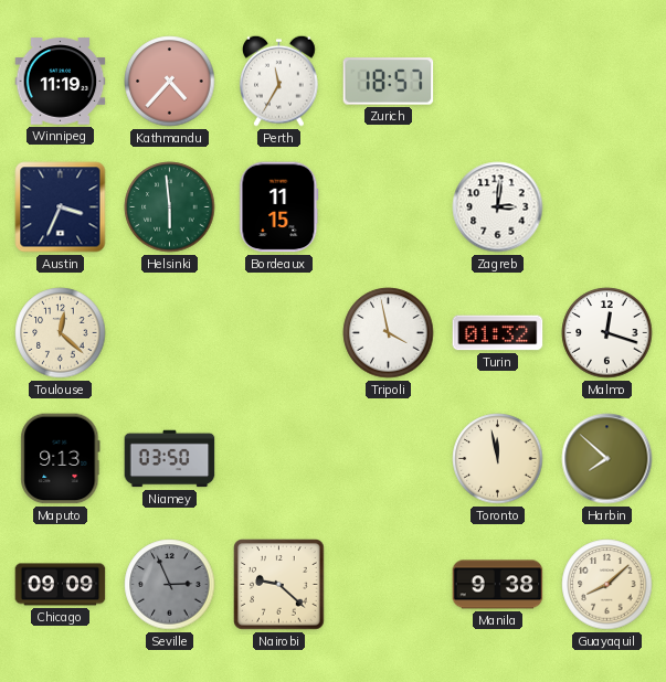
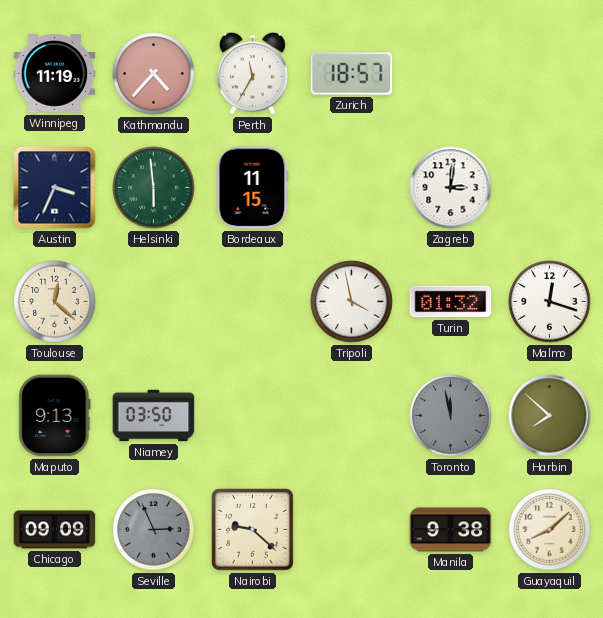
Toronto dial: cream -> grey
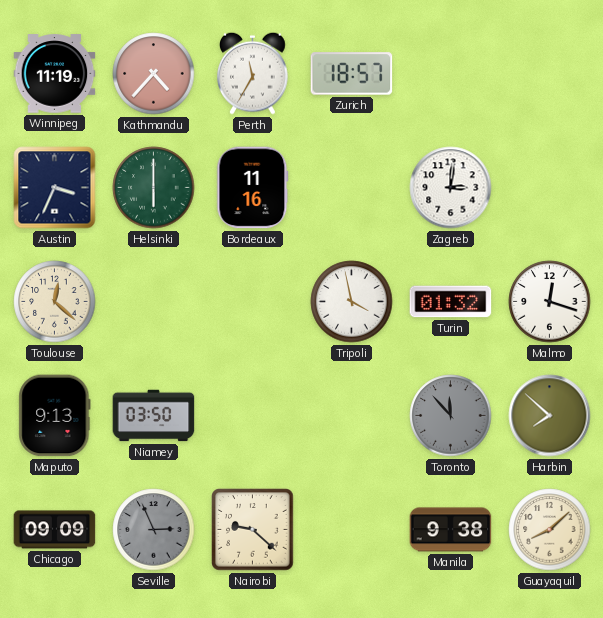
Helsinki: 5:59 -> 6:00
Bordeaux: 11:15 -> 11:16
Toronto: 11:58 -> 11:53
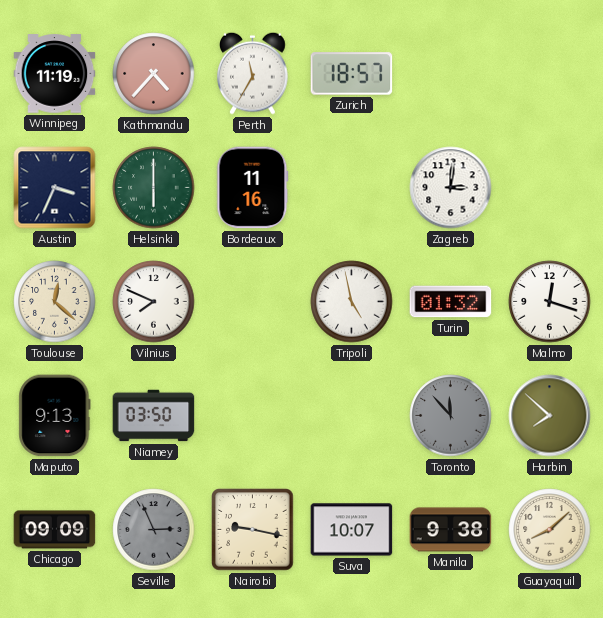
Vilnius: none -> 7:49
Tripoli: 3:58 -> 4:58
Nairobi: 9:22 -> 9:17
Suva: none -> 10:07
